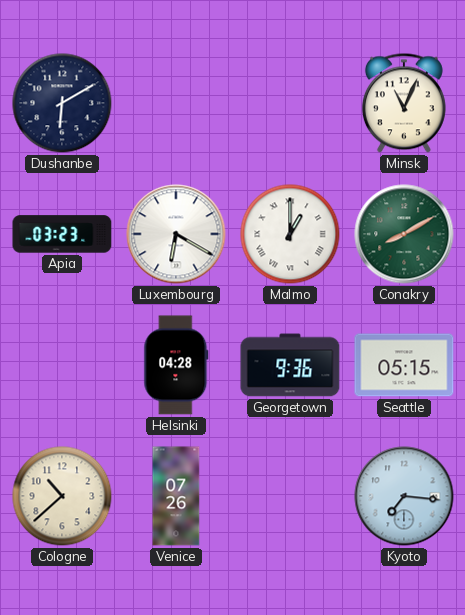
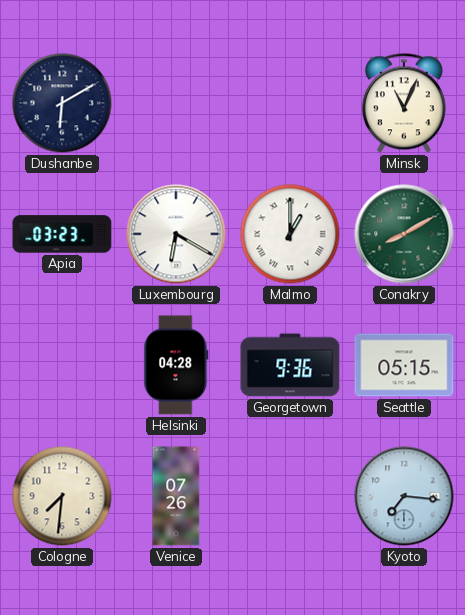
Cologne: 10:38 -> 7:31
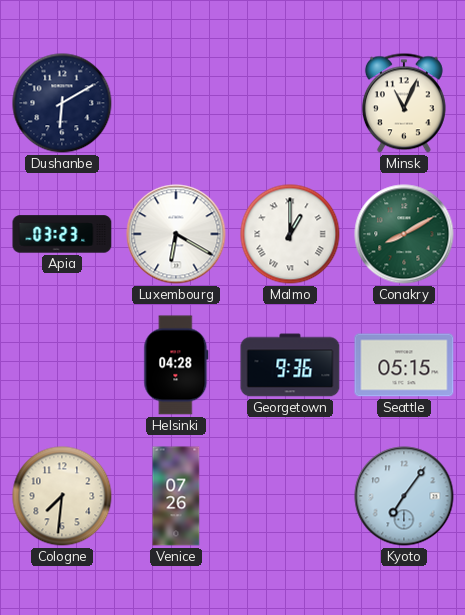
Kyoto: 7:16 -> 7:06
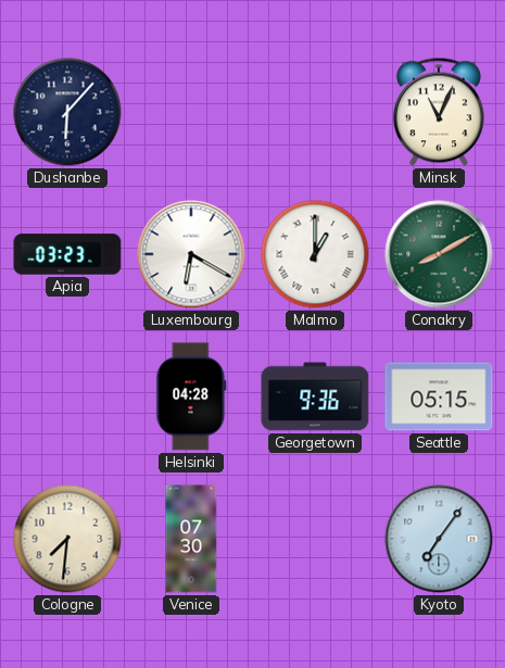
Dushanbe: 6:10 -> 6:07
Venice: 07:26 -> 07:30
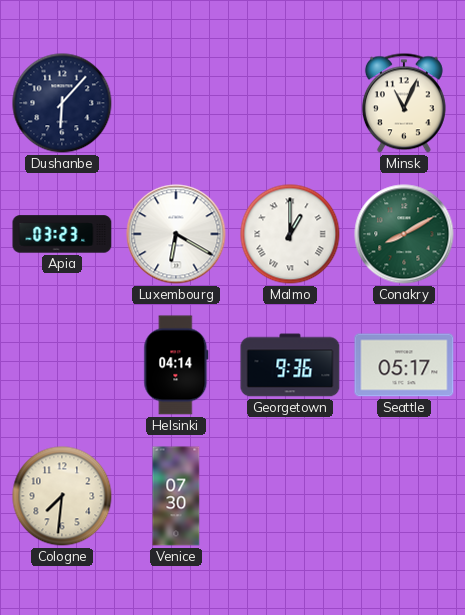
Helsinki: 04:28 -> 04:14
Seattle: 05:15 -> 05:17
Kyoto: 7:06 -> none
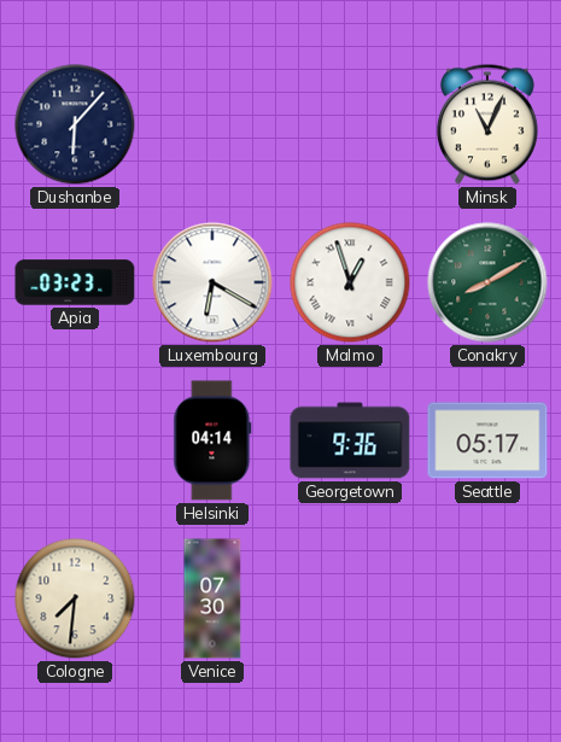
Malmo: 1:00 -> 12:57
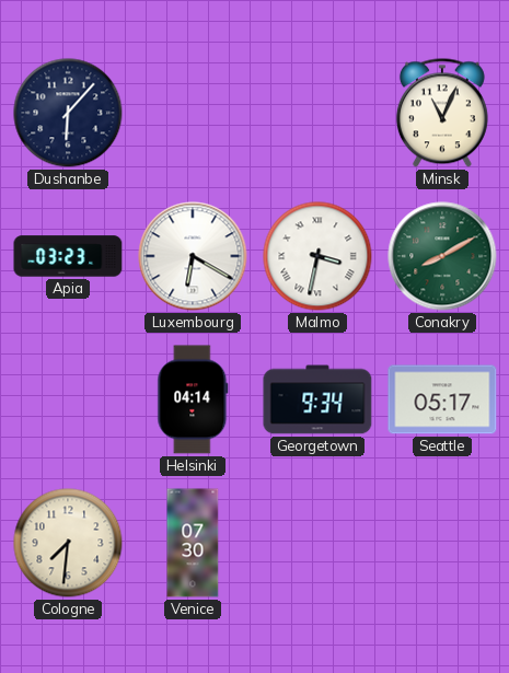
Malmo: 12:57 -> 3:32
Georgetown: 9:36 -> 9:34
